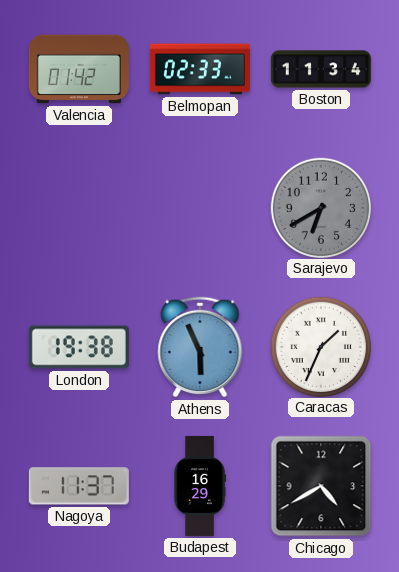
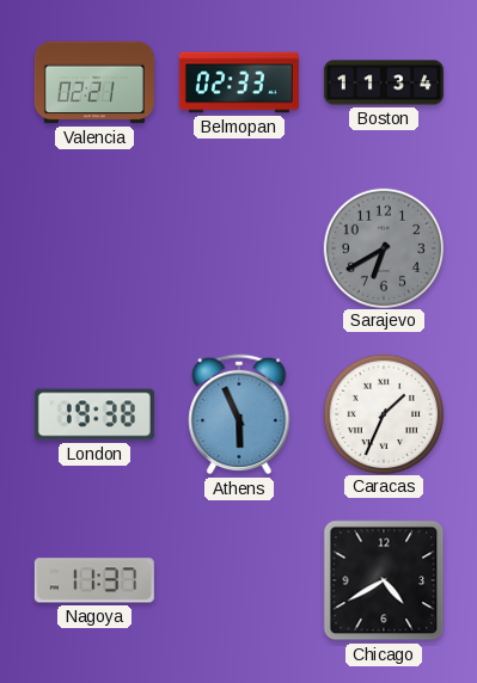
Valencia: 01:42 -> 02:21
Budapest: 16:29 -> none
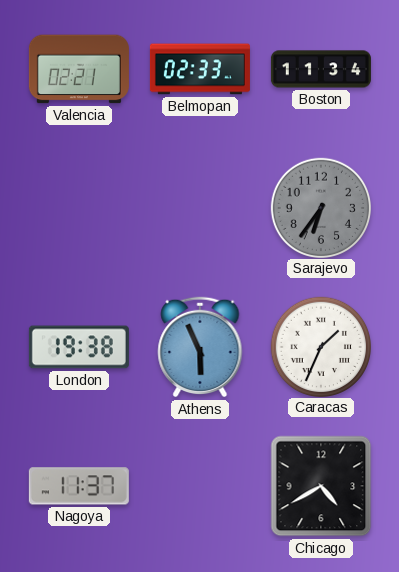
Sarajevo: 6:40 -> 6:36
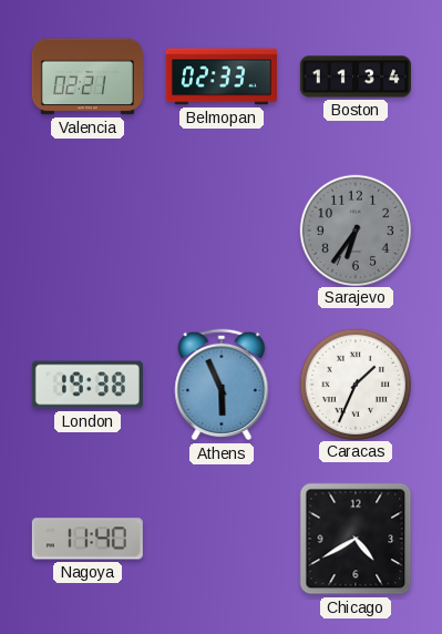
Nagoya: 11:37 -> 11:40
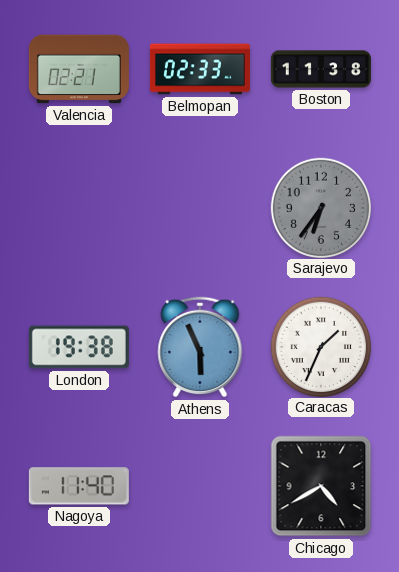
Boston: 11:34 -> 11:38
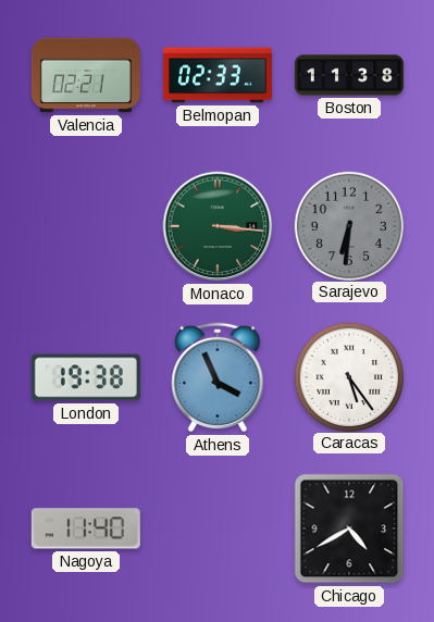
Monaco: none -> 3:16
Sarajevo: 6:36 -> 6:31
Athens: 5:56 -> 3:56
Caracas: 1:34 -> 5:24
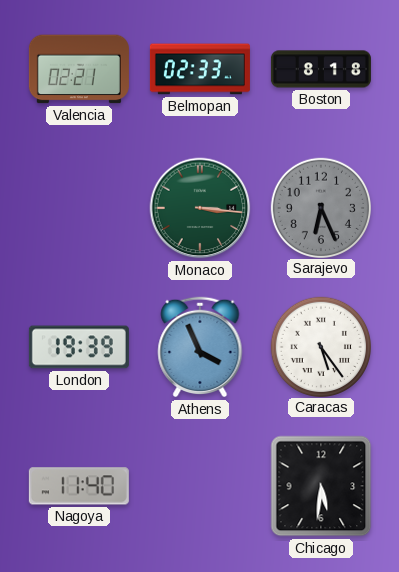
Boston: 11:38 -> 8:18
Sarajevo: 6:31 -> 6:26
London: 19:38 -> 19:39
Chicago: 4:40 -> 5:31
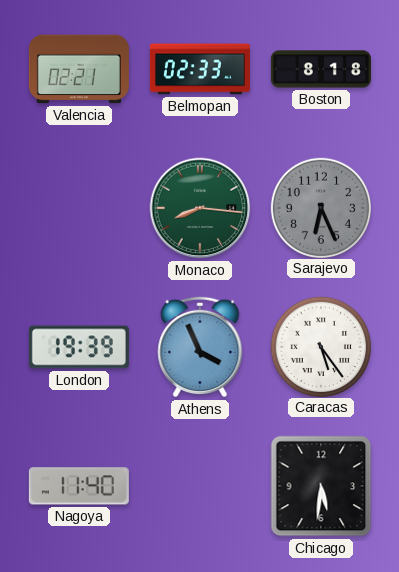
Monaco: 3:16 -> 8:16
